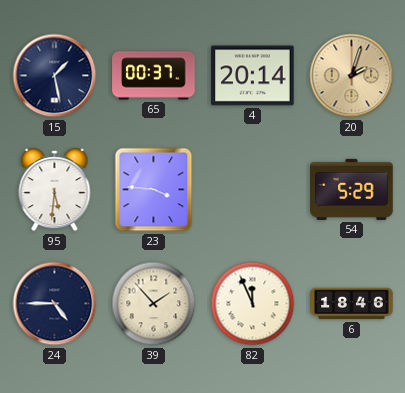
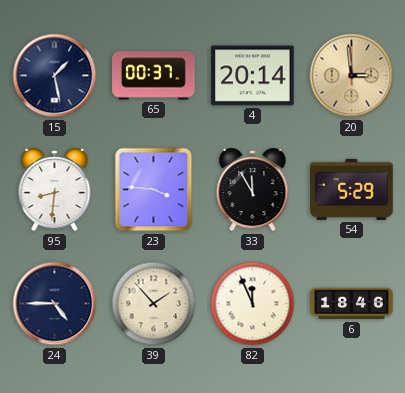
20: 2:03 -> 2:59
95: 5:31 -> 8:31
33: none -> 11:55
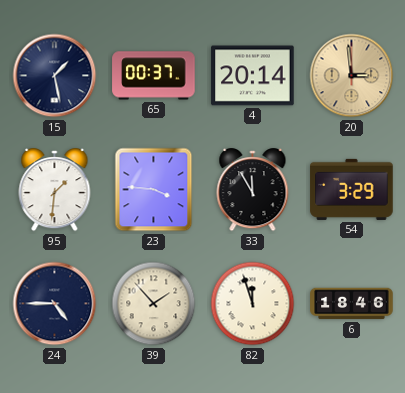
95: 8:31 -> 1:31
54: 5:29 -> 3:29
82: 11:56 -> 11:57
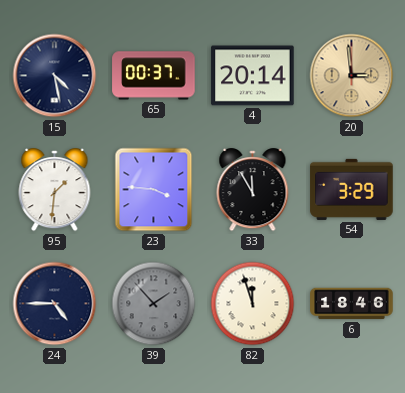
15: 1:28 -> 4:28
39 dial: cream -> grey
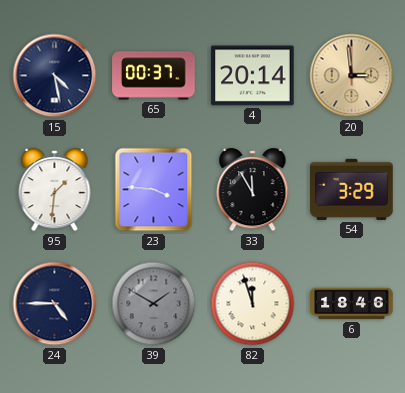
39: 1:53 -> 1:50
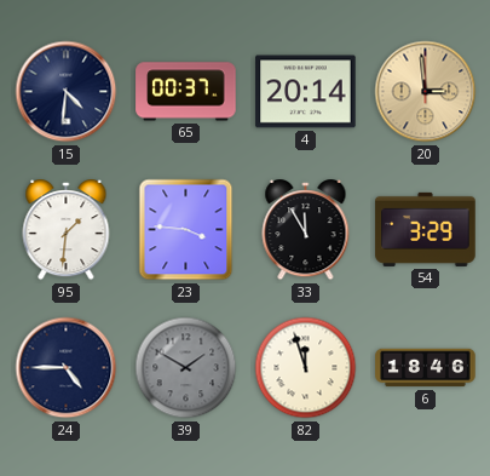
15: 4:28 -> 4:31
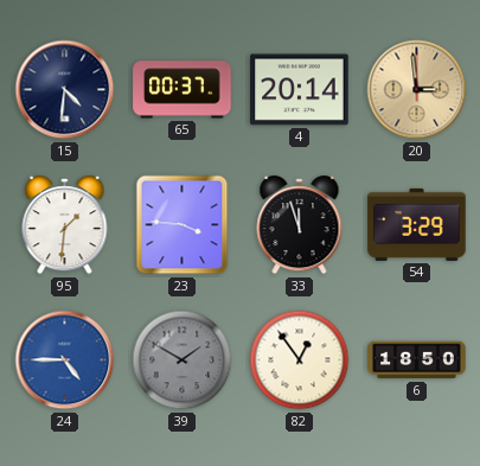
33: 11:55 -> 11:57
24 dial: navy -> blue
82: 11:57 -> 12:54
6: 18:46 -> 18:50
